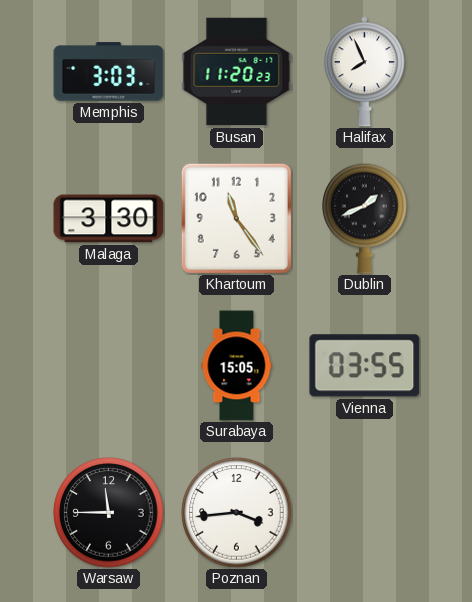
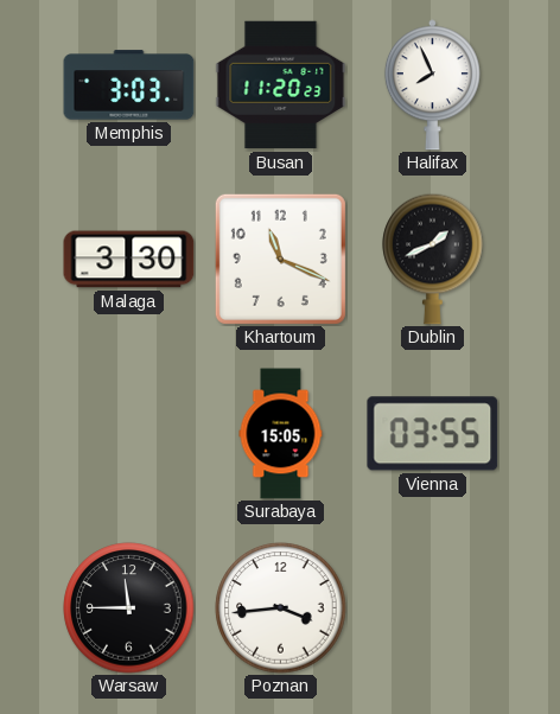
Khartoum: 11:24 -> 11:19
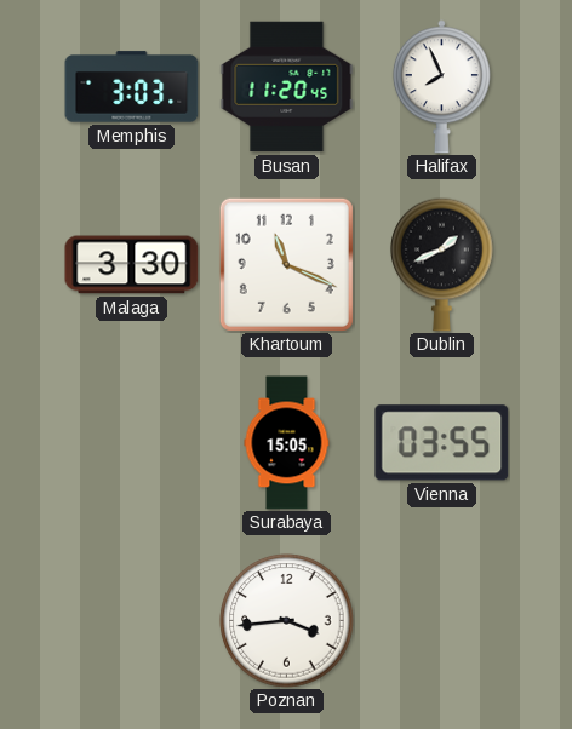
Busan: 11:20:23 -> 11:20:45
Warsaw: 11:45 -> none
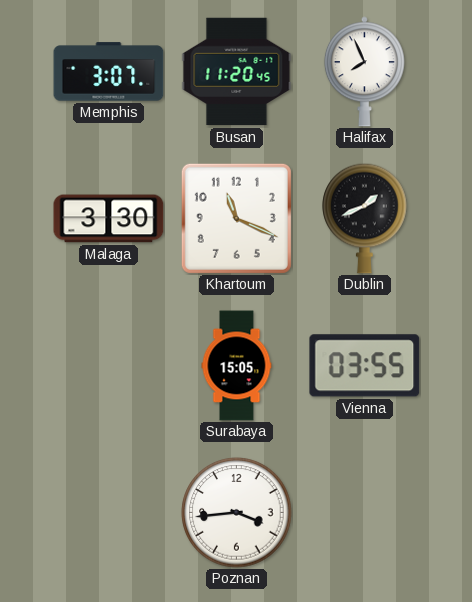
Memphis: 3:03 -> 3:07
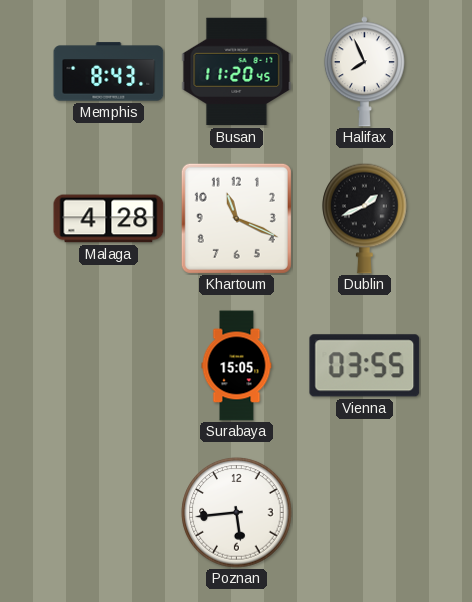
Memphis: 3:07 -> 8:43
Malaga: 3:30 -> 4:28
Poznan: 3:44 -> 5:44
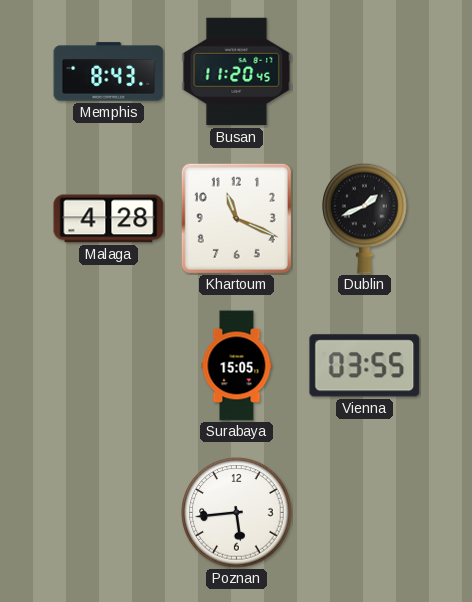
Halifax: 7:56 -> none
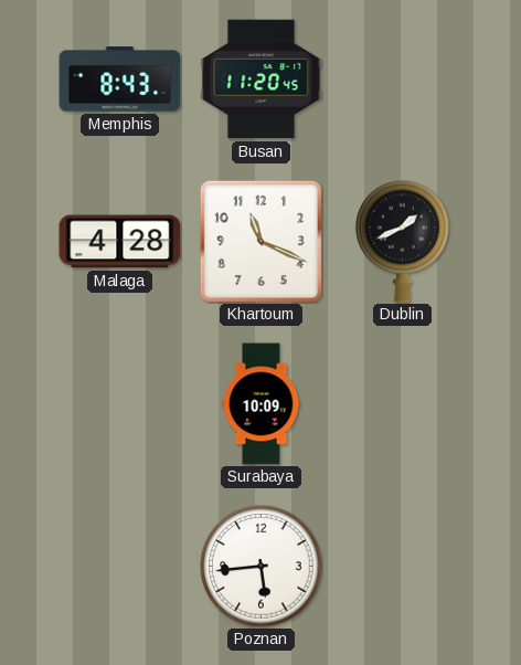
Surabaya: 15:05 -> 10:09
Vienna: 03:55 -> none
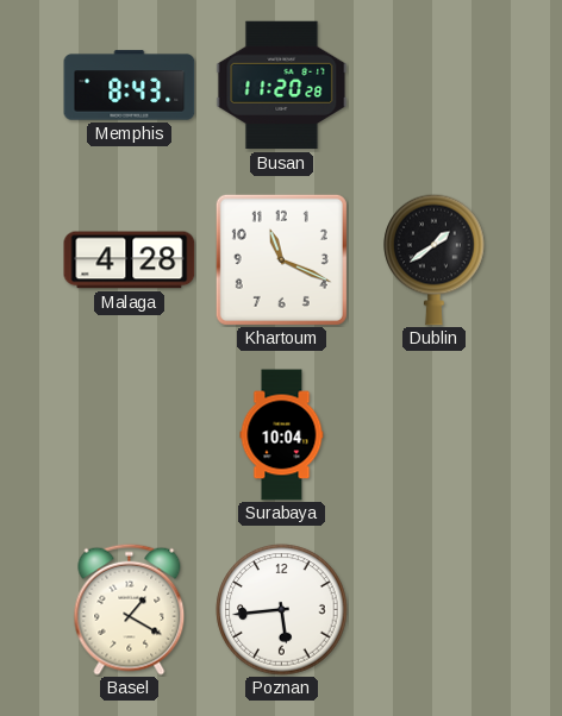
Busan: 11:20:45 -> 11:20:28
Dublin: 1:41 -> 1:39
Surabaya: 10:09 -> 10:04
Basel: none -> 1:20
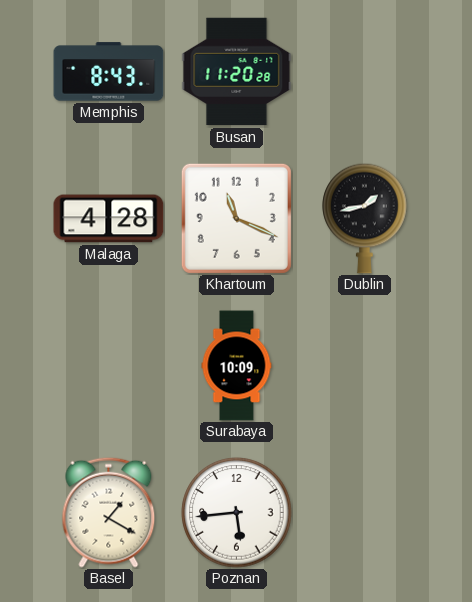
Dublin: 1:39 -> 1:43
Surabaya: 10:04 -> 10:09
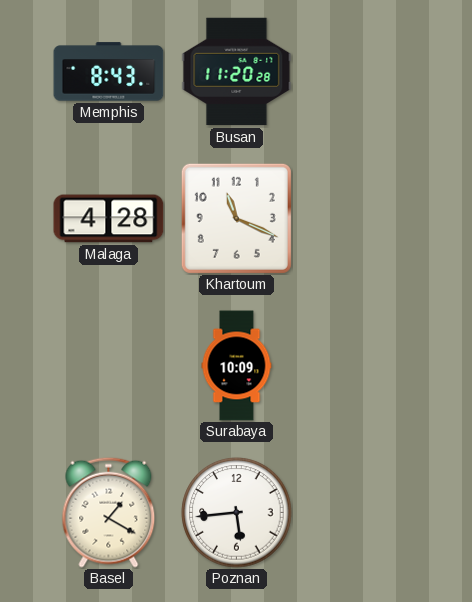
Dublin: 1:43 -> none
